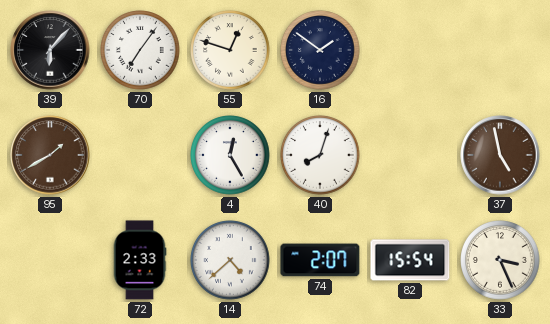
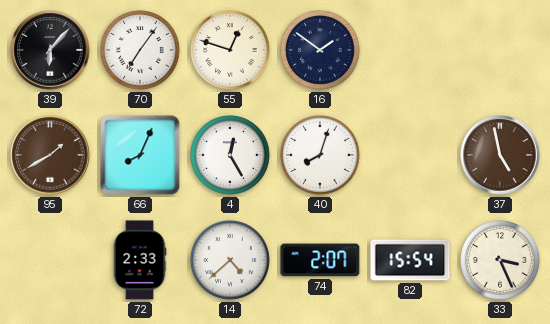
66: none -> 8:04
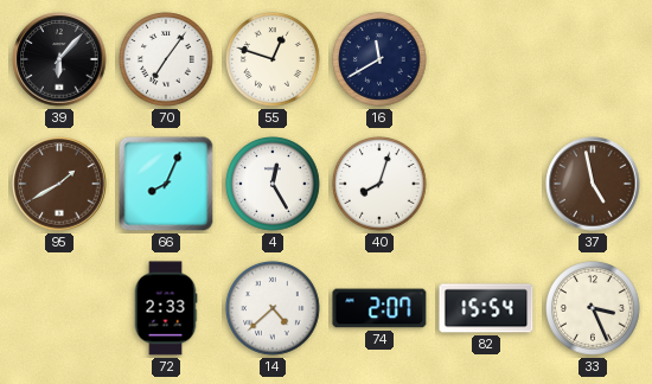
16: 1:51 -> 11:40
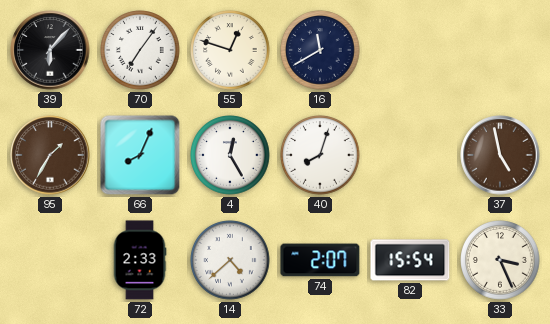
95: 1:40 -> 1:35
